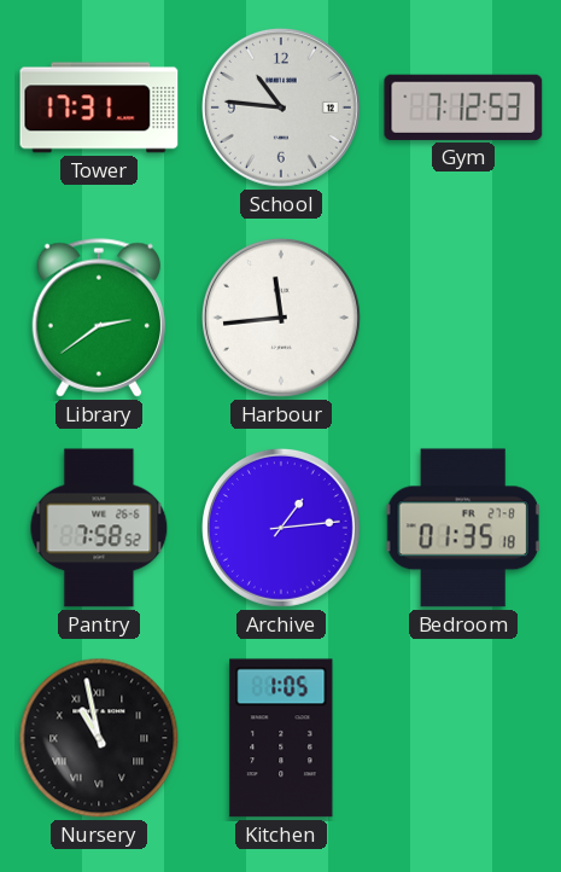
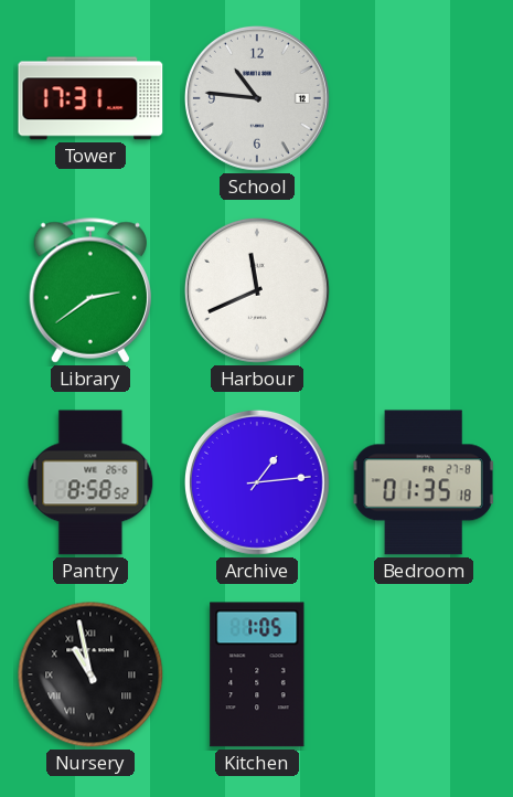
Gym: 7:12 -> none
Harbour: 11:44 -> 11:41
Pantry: 7:58 -> 8:58
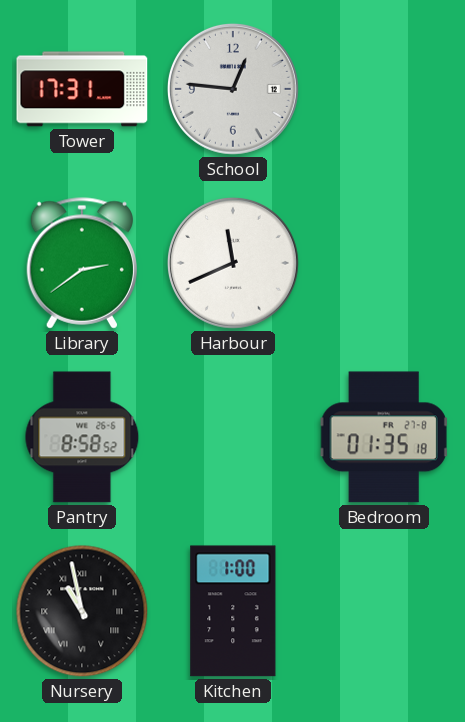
School: 10:46 -> 12:46
Archive: 1:14 -> none
Kitchen: 1:05 -> 1:00
